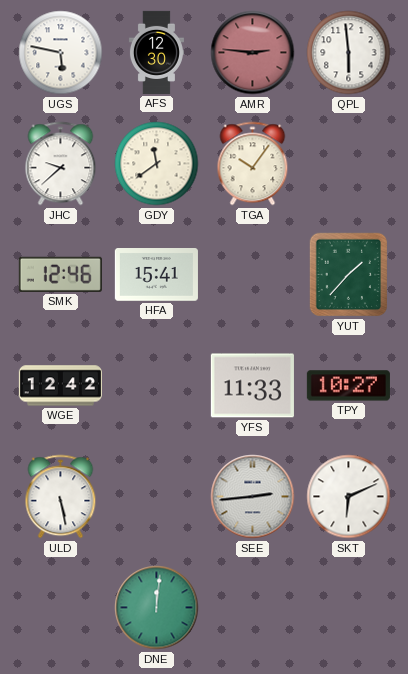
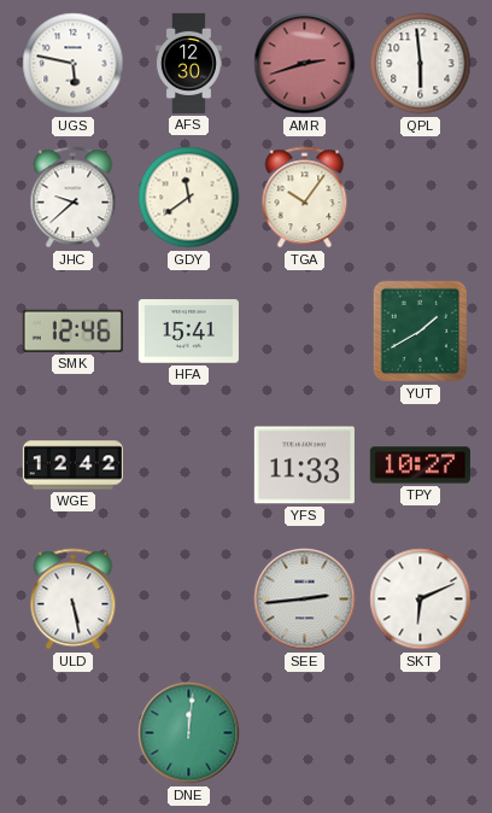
AMR: 2:46 -> 2:42
YUT: 1:37 -> 1:40
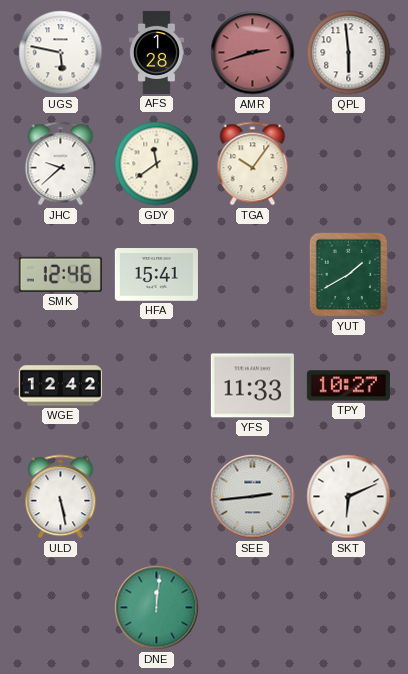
AFS: 12:30 -> 1:28
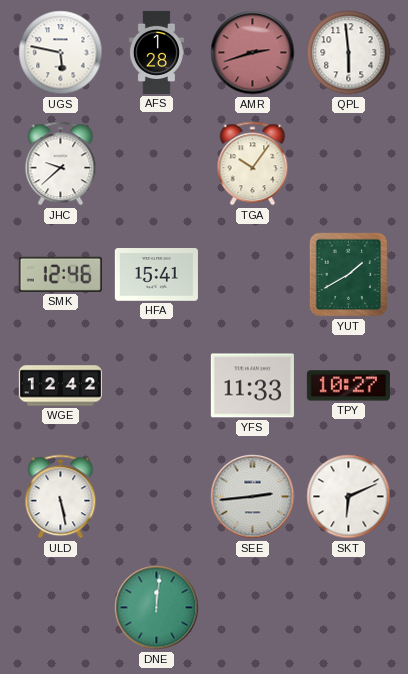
GDY: 11:39 -> none
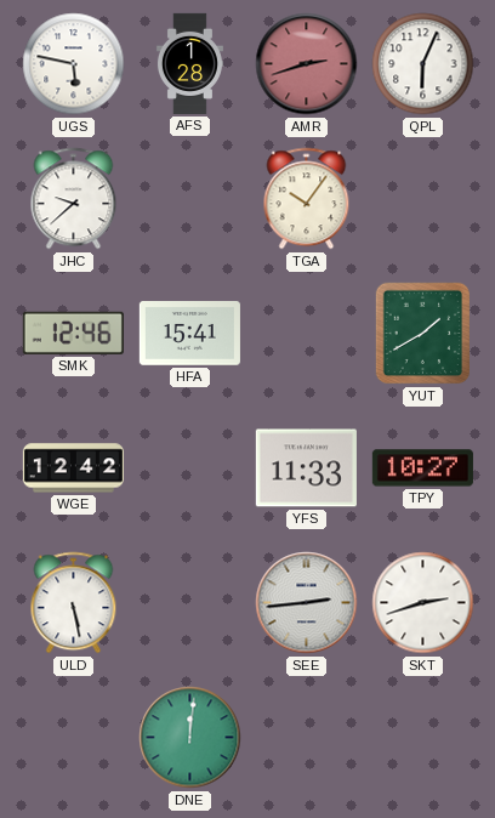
QPL: 5:59 -> 6:04
SKT: 6:11 -> 2:42
